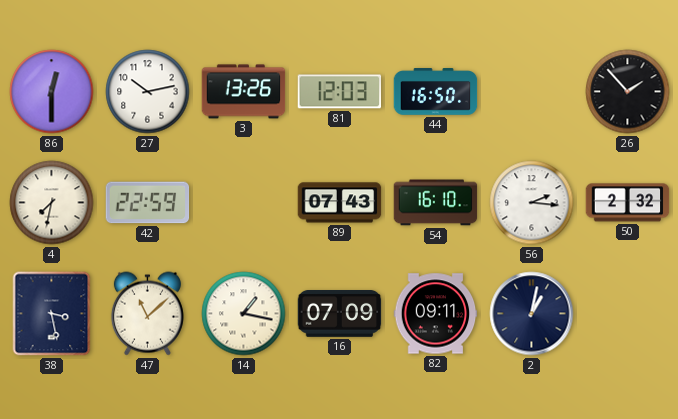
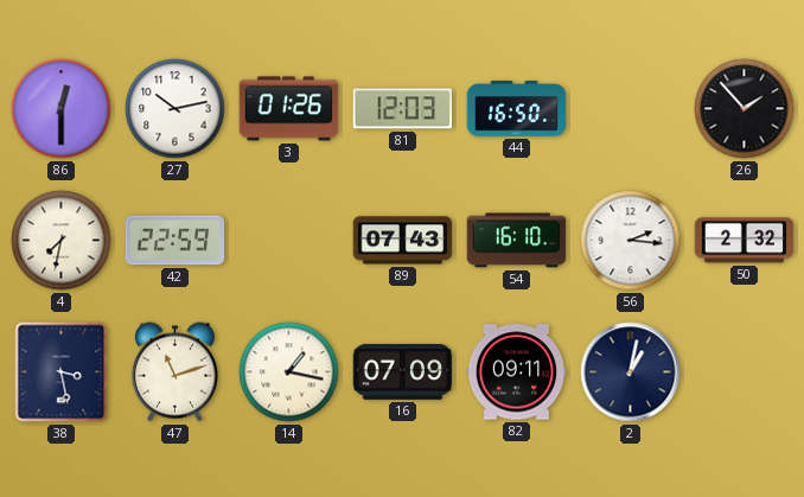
3: 13:26 -> 01:26
47: 11:08 -> 11:12
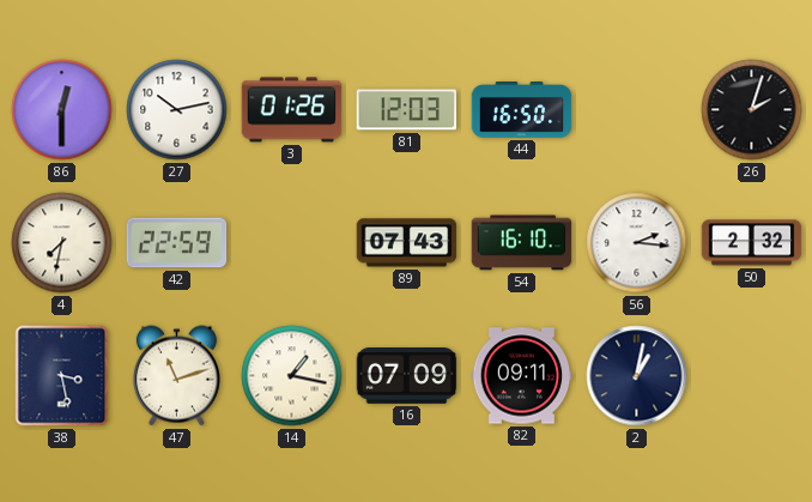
26: 1:53 -> 2:03
